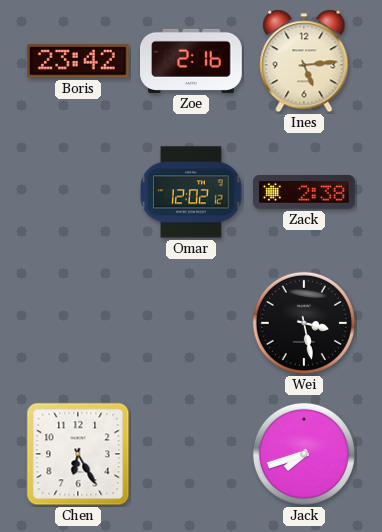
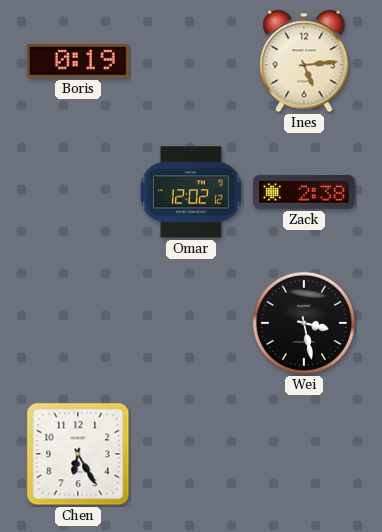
Boris: 23:42 -> 0:19
Zoe: 2:16 -> none
Jack: 7:42 -> none
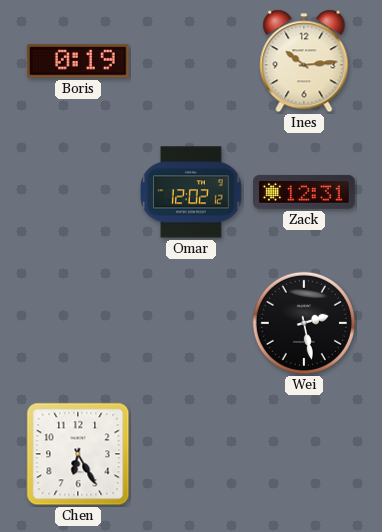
Ines: 5:14 -> 10:14
Zack: 2:38 -> 12:31
Wei: 3:28 -> 2:28
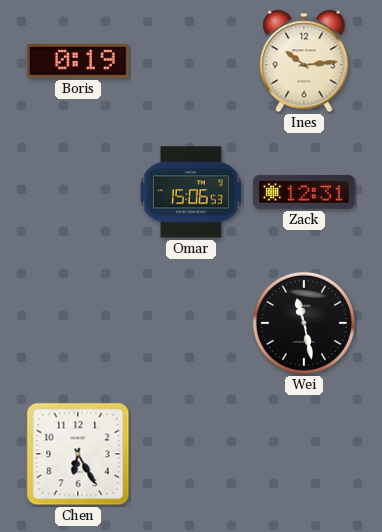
Omar: 12:02 -> 15:06
Wei: 2:28 -> 11:28
